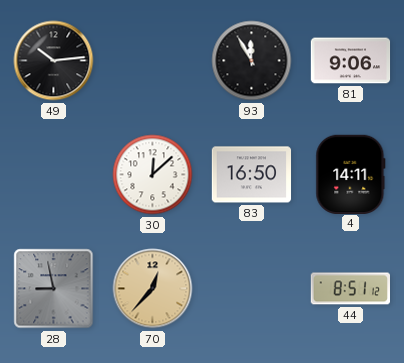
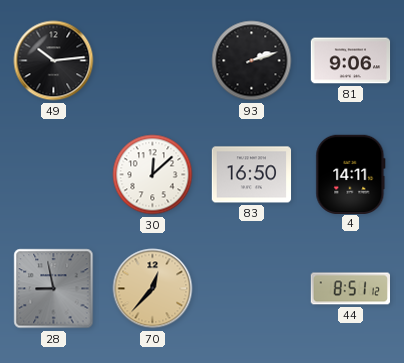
93: 11:55 -> 2:12
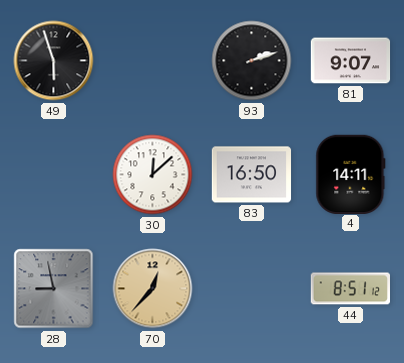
49: 10:14 -> 5:57
81: 9:06 -> 9:07
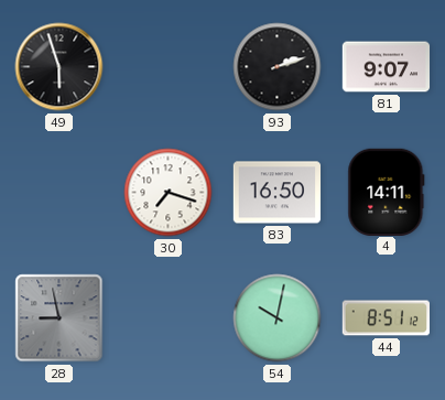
30: 12:08 -> 7:18
70: 12:37 -> none
54: none -> 10:02
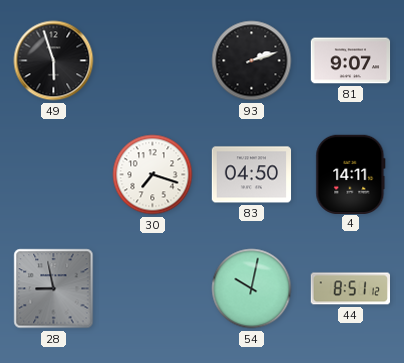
83: 16:50 -> 04:50
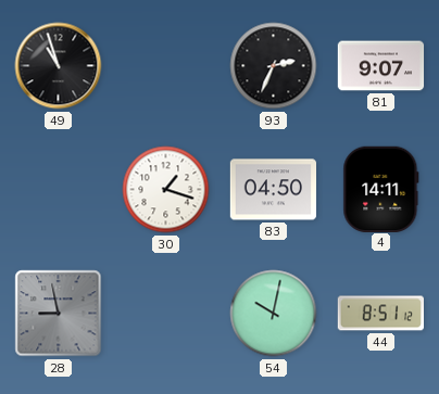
49: 5:57 -> 10:57
93: 2:12 -> 2:34
30: 7:18 -> 1:18
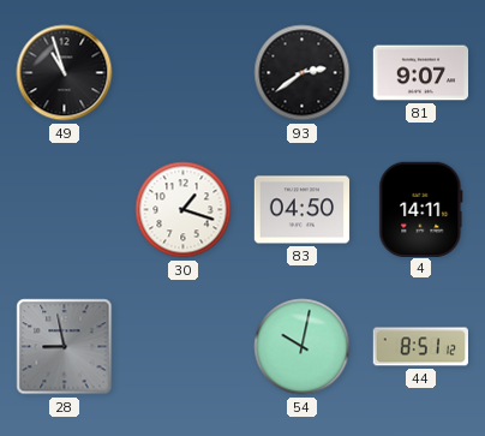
93: 2:34 -> 2:39
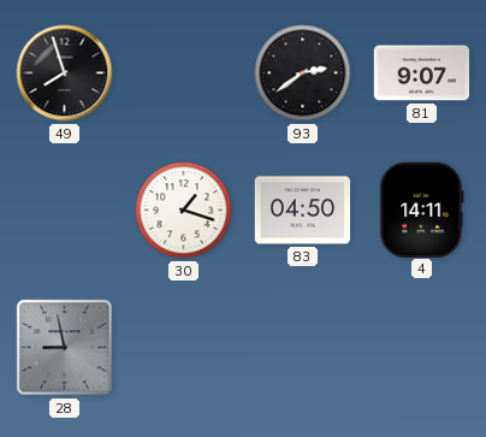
49: 10:57 -> 7:57
54: 10:02 -> none
44: 8:51 -> none
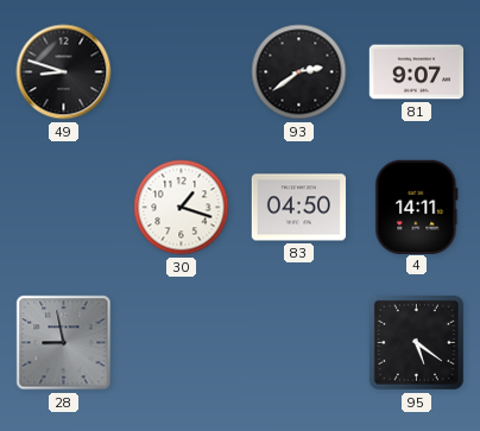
49: 7:57 -> 8:48
95: none -> 5:21
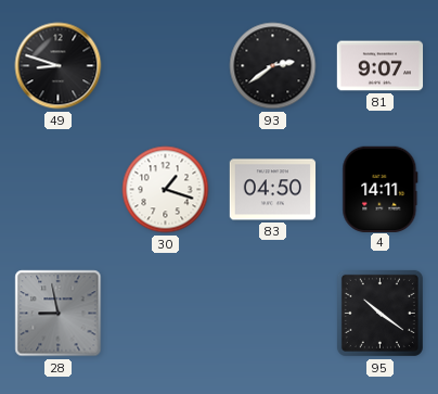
95: 5:21 -> 10:21
